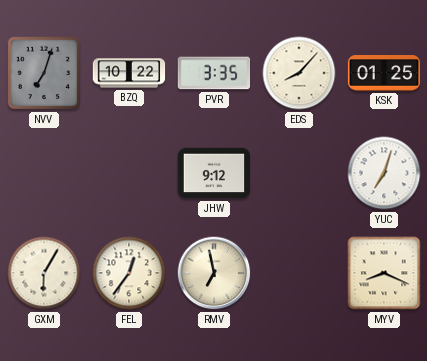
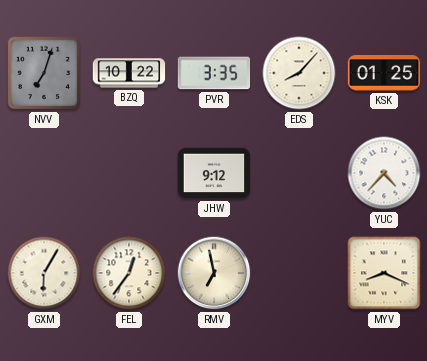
YUC: 7:03 -> 4:37
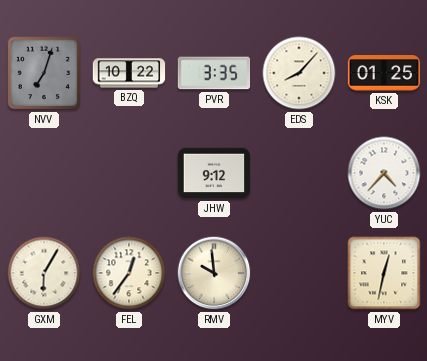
RMV: 6:58 -> 9:59
MYV: 8:19 -> 12:32
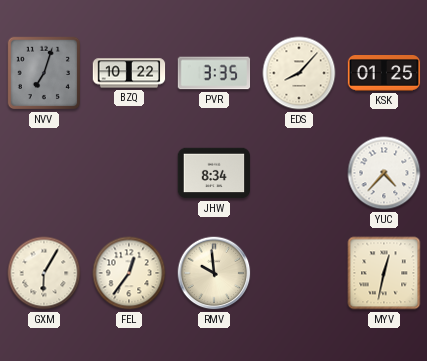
JHW: 9:12 -> 8:34
